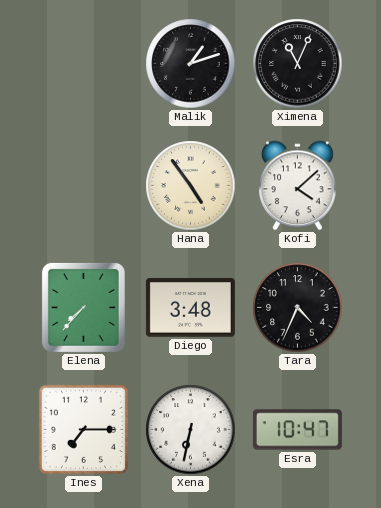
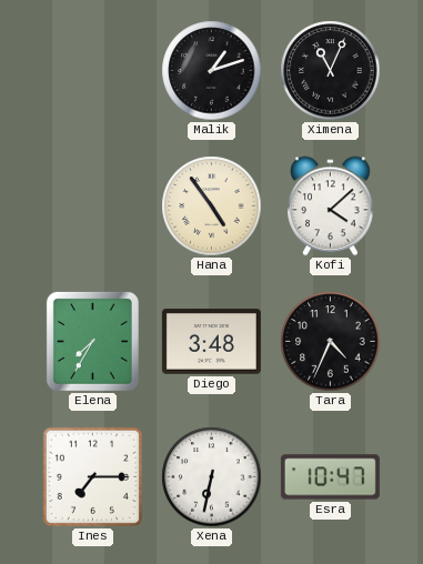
Elena: 7:37 -> 7:35
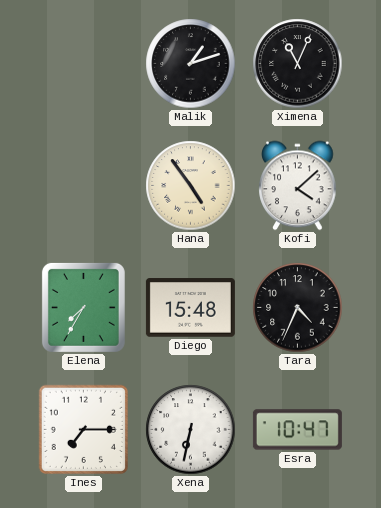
Diego: 3:48 -> 15:48
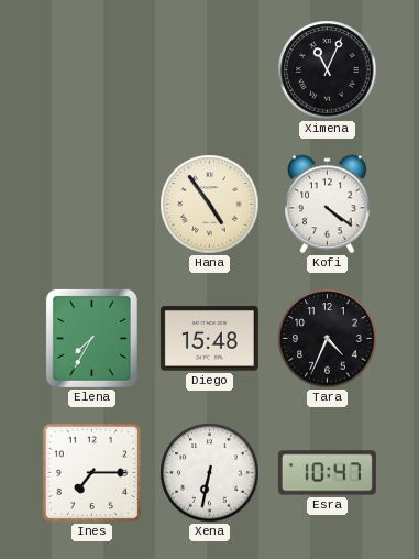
Malik: 1:12 -> none
Kofi: 4:08 -> 4:21
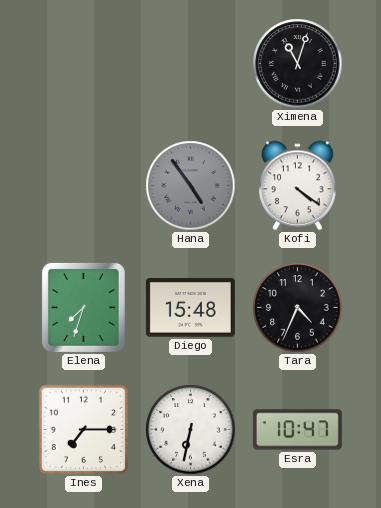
Ximena: 11:04 -> 11:03
Hana dial: cream -> grey
Elena: 7:35 -> 7:33
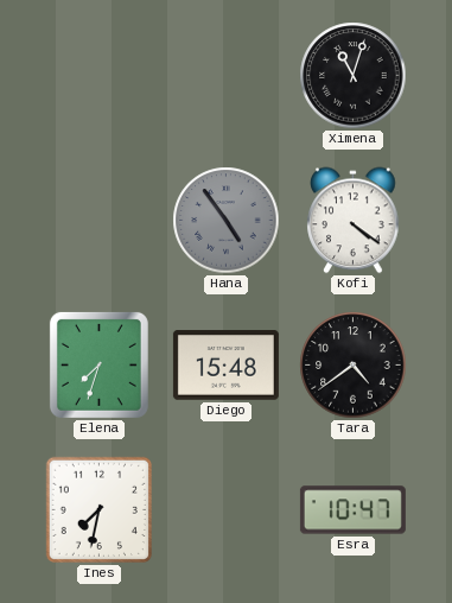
Tara: 4:34 -> 4:39
Ines: 7:15 -> 7:32
Xena: 6:32 -> none
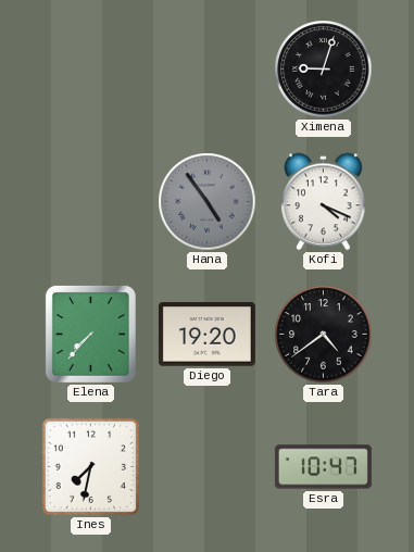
Ximena: 11:03 -> 9:03
Kofi: 4:21 -> 4:19
Elena: 7:33 -> 7:37
Diego: 15:48 -> 19:20
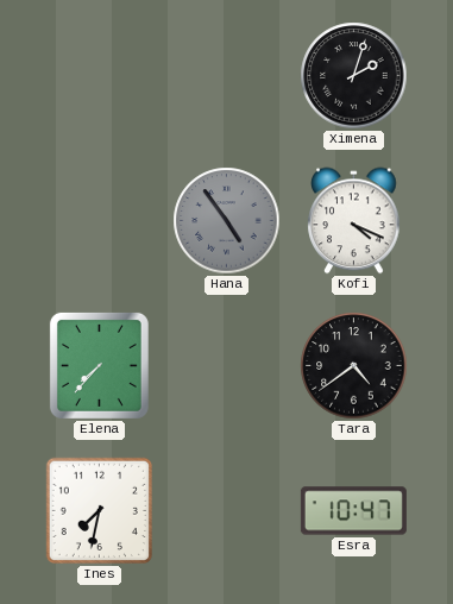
Ximena: 9:03 -> 2:03
Diego: 19:20 -> none
